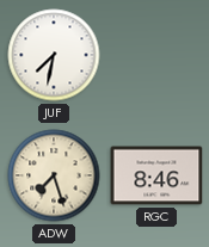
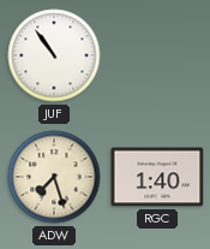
JUF: 7:32 -> 10:54
RGC: 8:46 -> 1:40
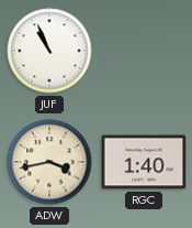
JUF: 10:54 -> 10:56
ADW: 7:27 -> 3:43
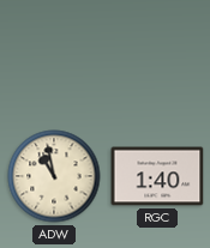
JUF: 10:56 -> none
ADW: 3:43 -> 10:58
